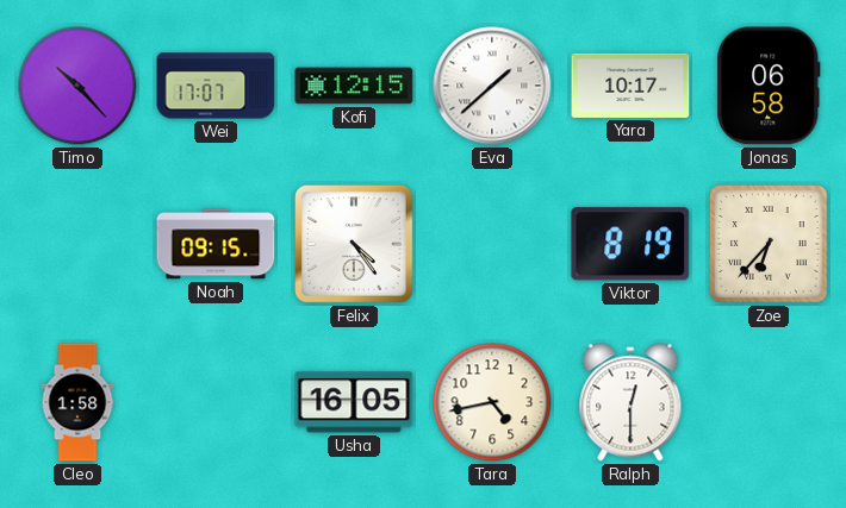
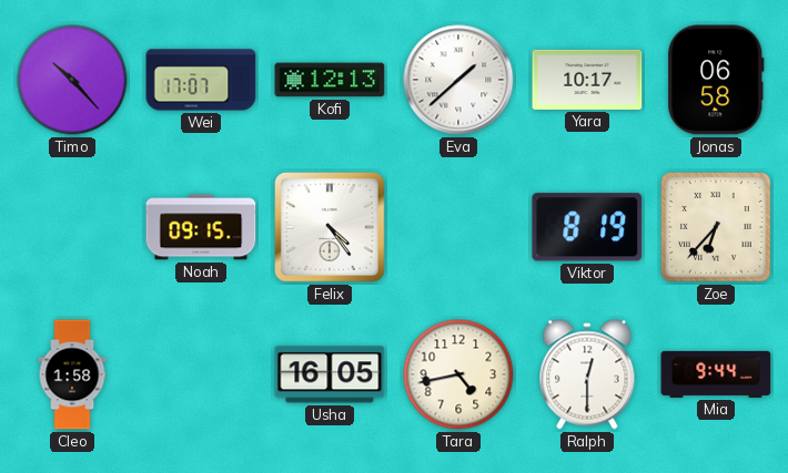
Kofi: 12:15 -> 12:13
Mia: none -> 9:44
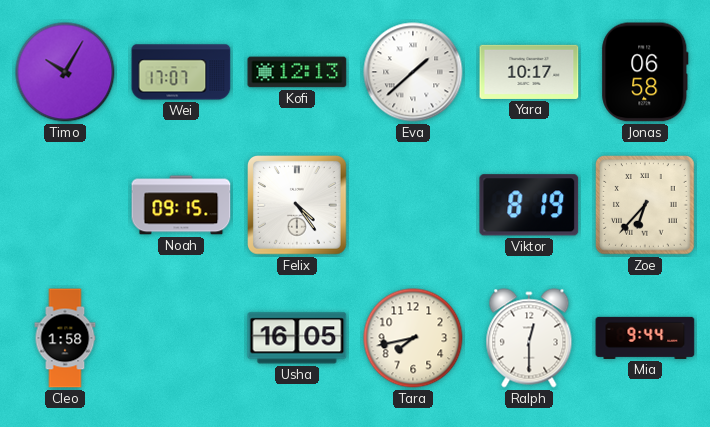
Timo: 10:23 -> 10:05
Tara: 4:43 -> 7:43
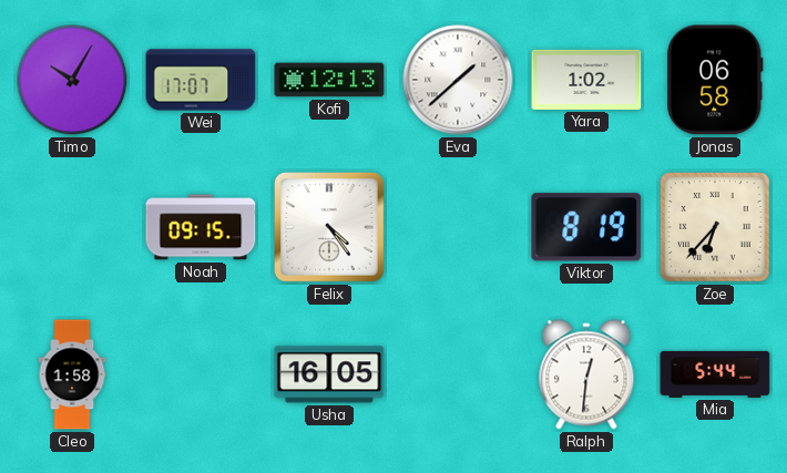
Yara: 10:17 -> 1:02
Tara: 7:43 -> none
Ralph: 12:30 -> 12:31
Mia: 9:44 -> 5:44
